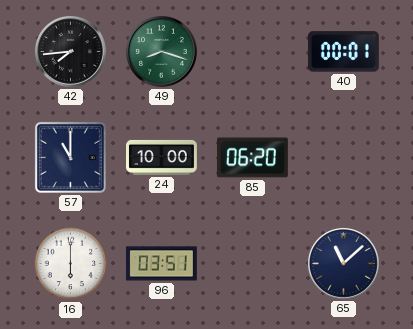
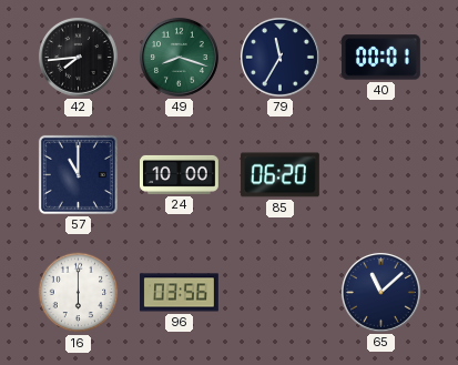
79: none -> 11:35
96: 03:51 -> 03:56
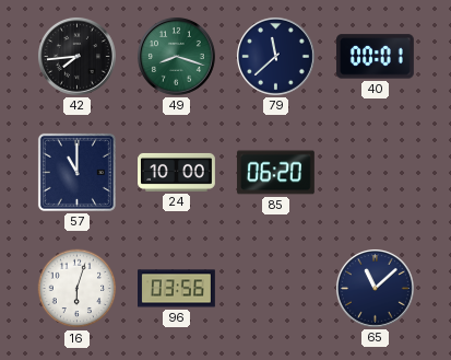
79: 11:35 -> 11:38
16: 6:00 -> 6:03
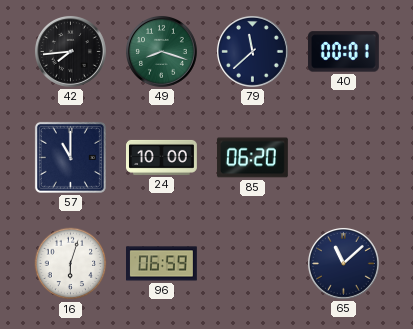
96: 03:56 -> 06:59
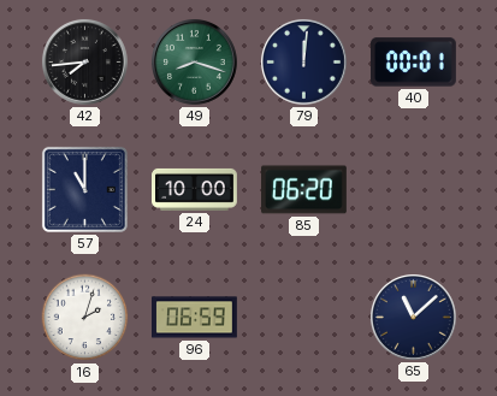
79: 11:38 -> 12:01
16: 6:03 -> 2:03
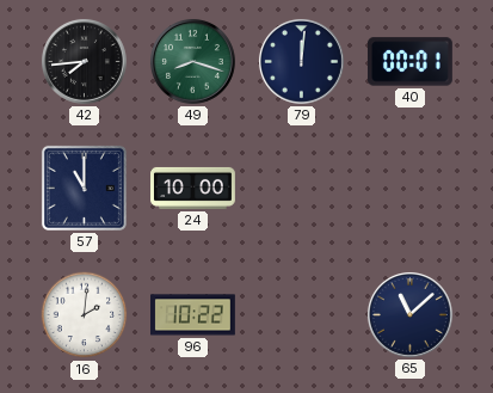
85: 06:20 -> none
16: 2:03 -> 2:01
96: 06:59 -> 10:22
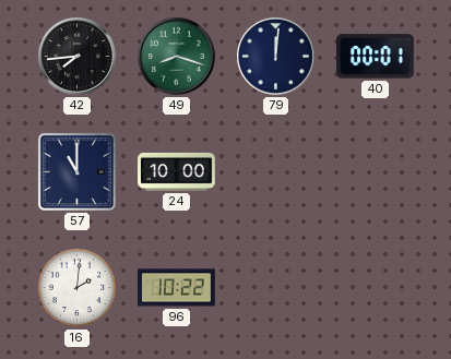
65: 11:08 -> none
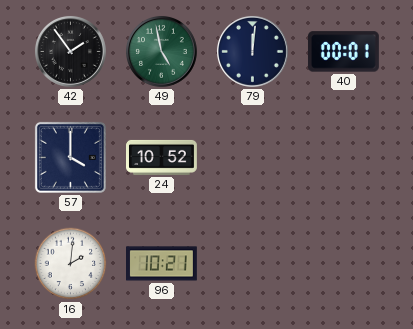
42: 7:44 -> 1:54
49: 8:18 -> 4:58
57: 11:00 -> 4:00
24: 10:00 -> 10:52
96: 10:22 -> 10:21
